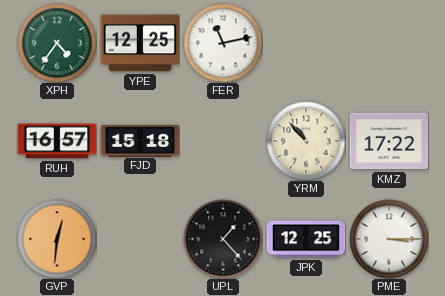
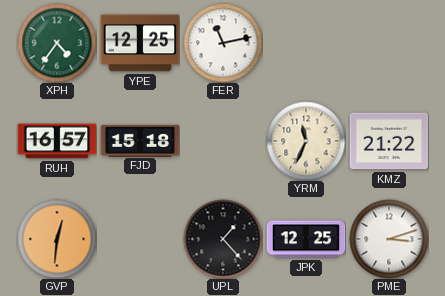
YRM: 10:53 -> 11:34
KMZ: 17:22 -> 21:22
PME: 3:15 -> 3:12
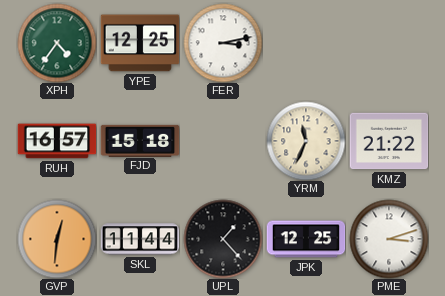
FER: 11:13 -> 3:13
SKL: none -> 11:44
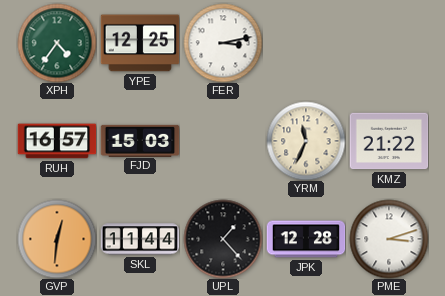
FJD: 15:18 -> 15:03
JPK: 12:25 -> 12:28
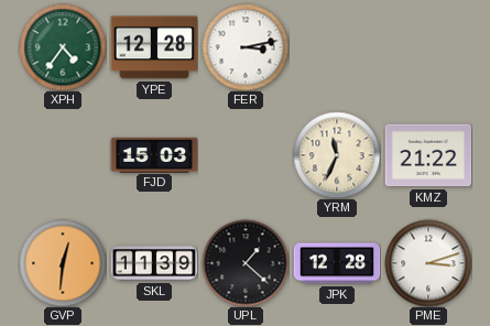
YPE: 12:25 -> 12:28
RUH: 16:57 -> none
SKL: 11:44 -> 11:39
UPL: 1:23 -> 1:22
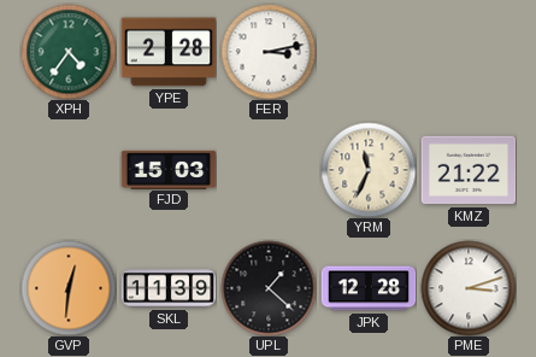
YPE: 12:28 -> 2:28
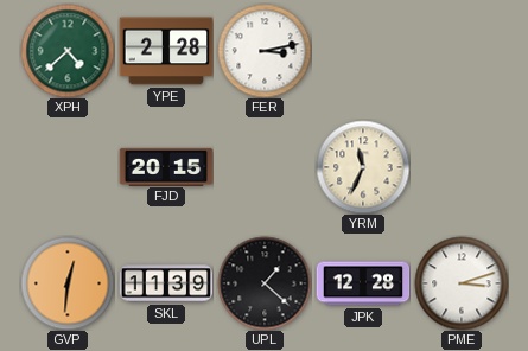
XPH: 4:36 -> 4:38
FJD: 15:03 -> 20:15
KMZ: 21:22 -> none
